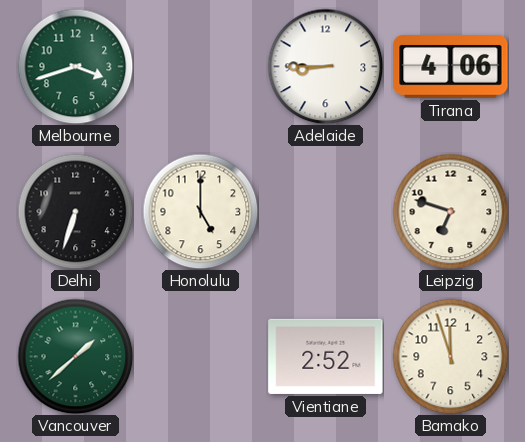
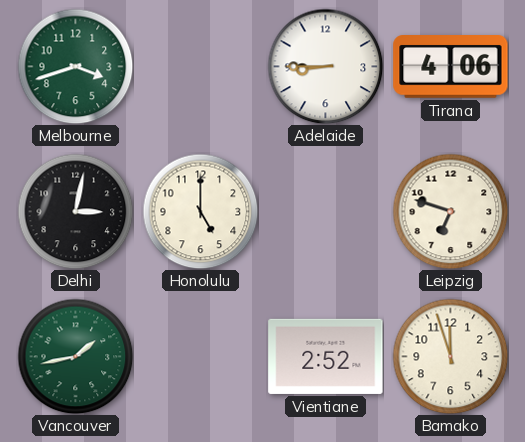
Delhi: 6:33 -> 3:02
Vancouver: 1:38 -> 1:43
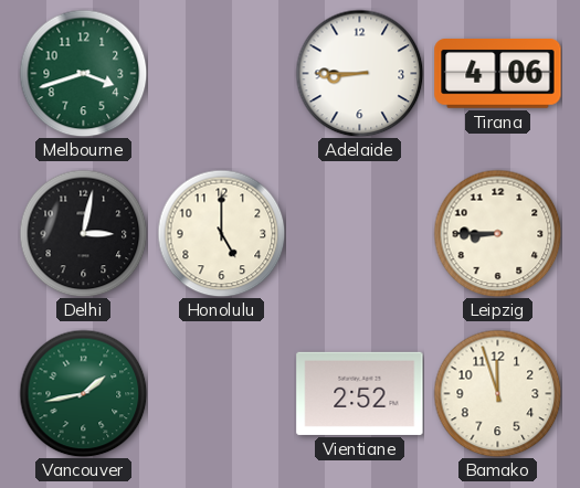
Leipzig: 6:48 -> 8:45
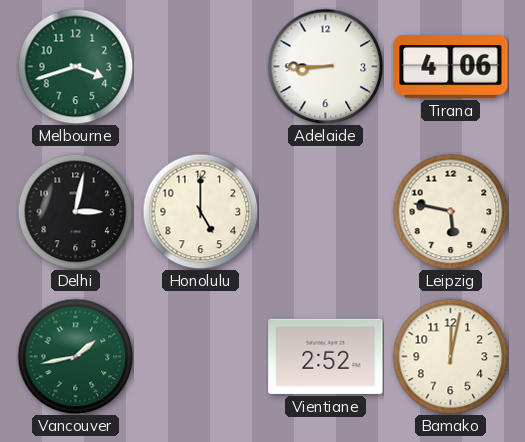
Leipzig: 8:45 -> 5:47
Bamako: 11:57 -> 12:02
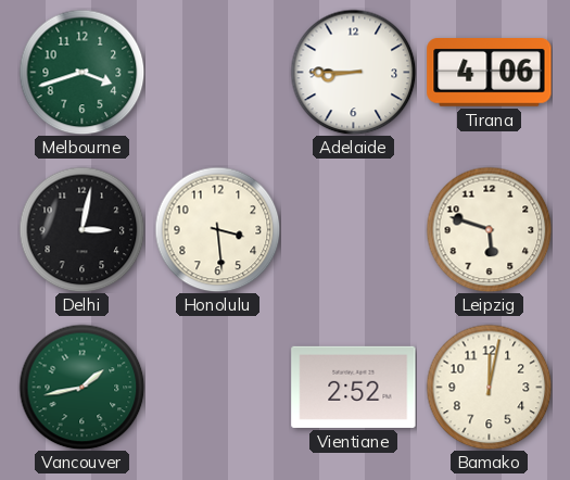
Honolulu: 5:00 -> 3:29
Leipzig: 5:47 -> 5:48
